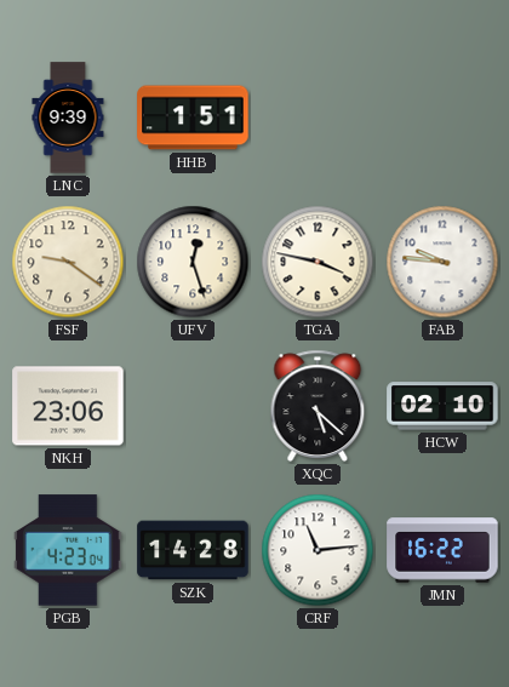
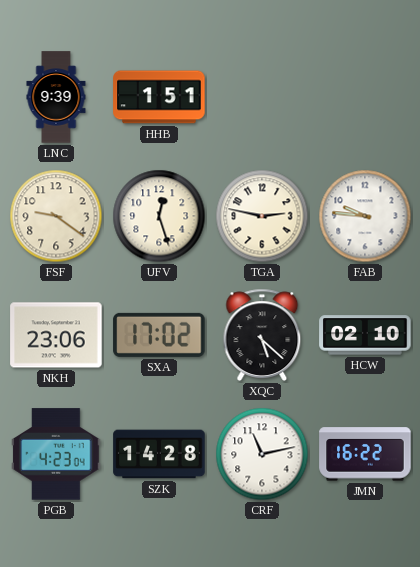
TGA: 3:47 -> 2:47
SXA: none -> 17:02
CRF: 11:14 -> 11:13
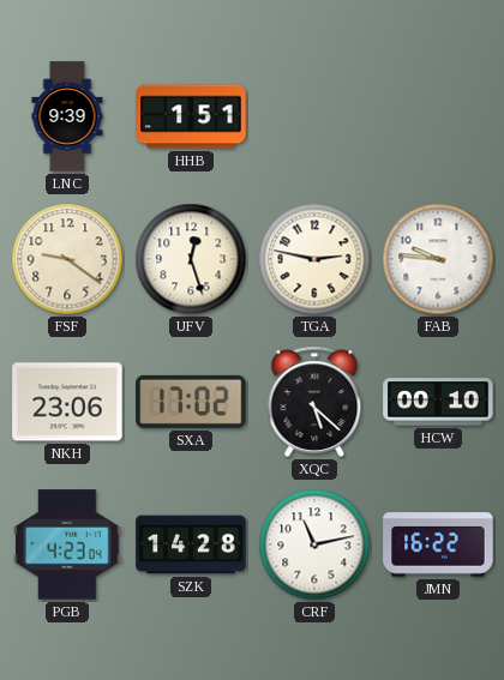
HCW: 02:10 -> 00:10
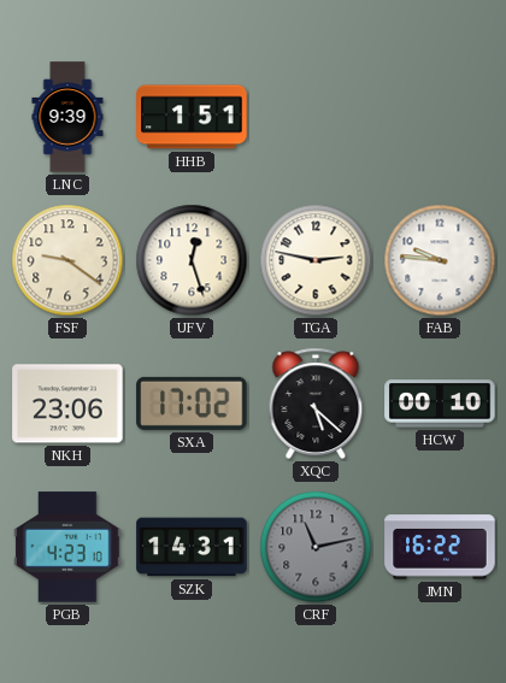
PGB: 4:23:04 -> 4:23:10
SZK: 14:28 -> 14:31
CRF dial: white -> grey
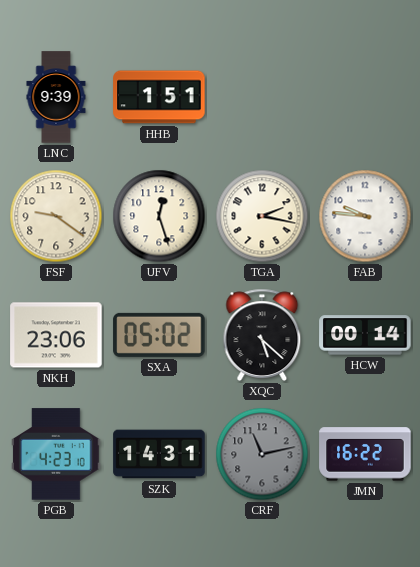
TGA: 2:47 -> 2:17
SXA: 17:02 -> 05:02
HCW: 00:10 -> 00:14
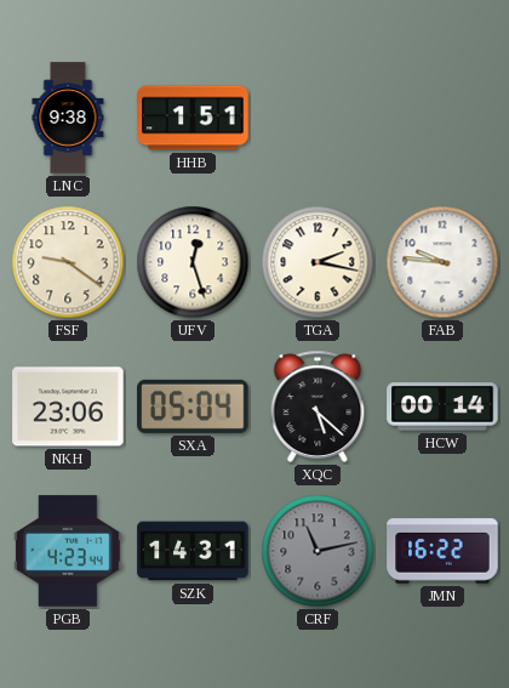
LNC: 9:39 -> 9:38
SXA: 05:02 -> 05:04
PGB: 4:23:10 -> 4:23:44
